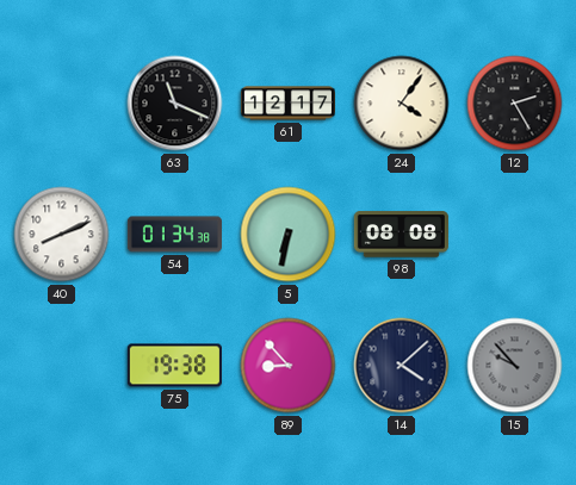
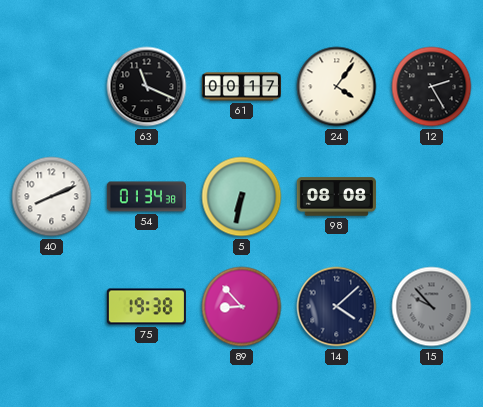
61: 12:17 -> 00:17
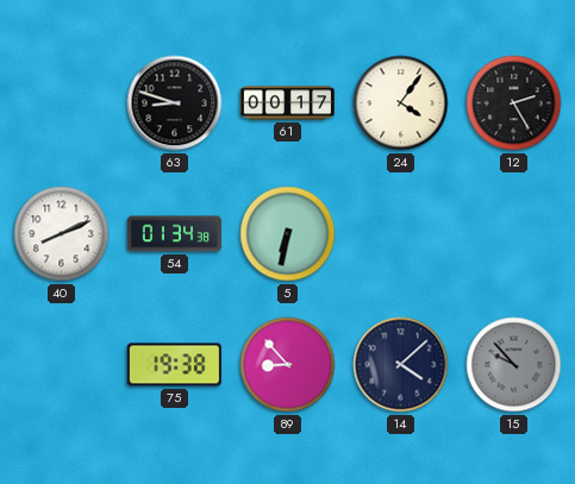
63: 11:19 -> 8:48
98: 08:08 -> none
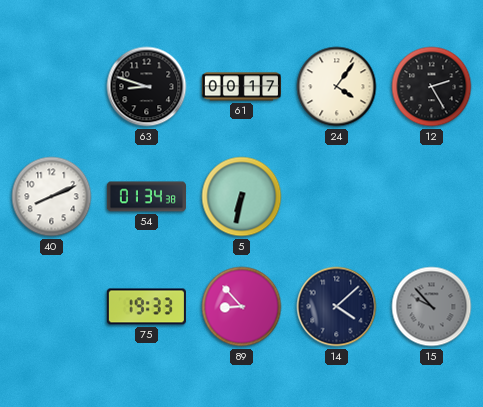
75: 19:38 -> 19:33
